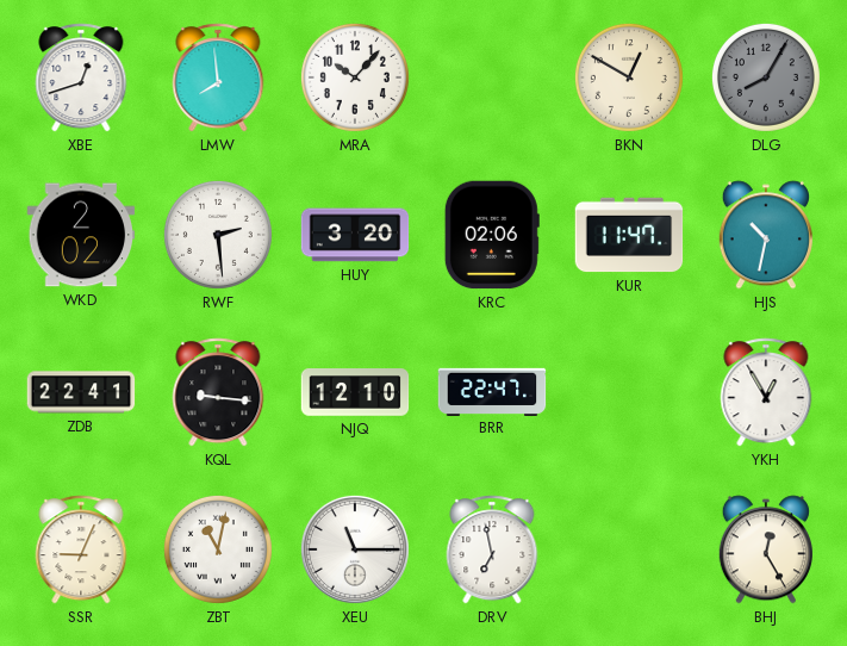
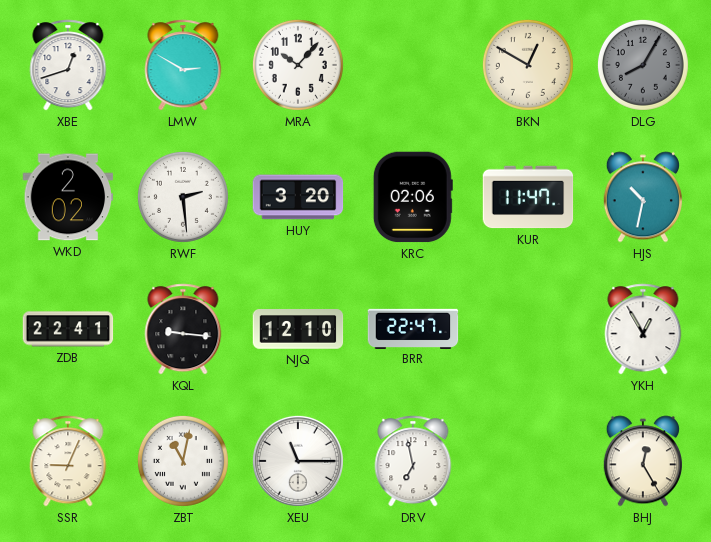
LMW: 7:59 -> 2:50
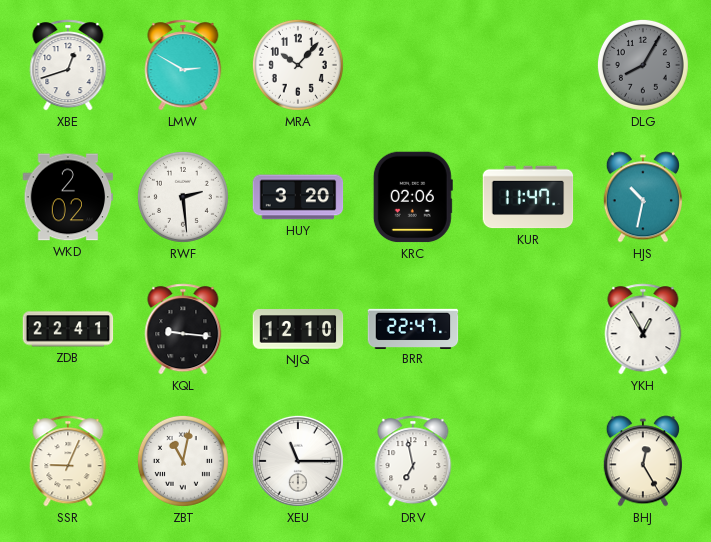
BKN: 12:50 -> none
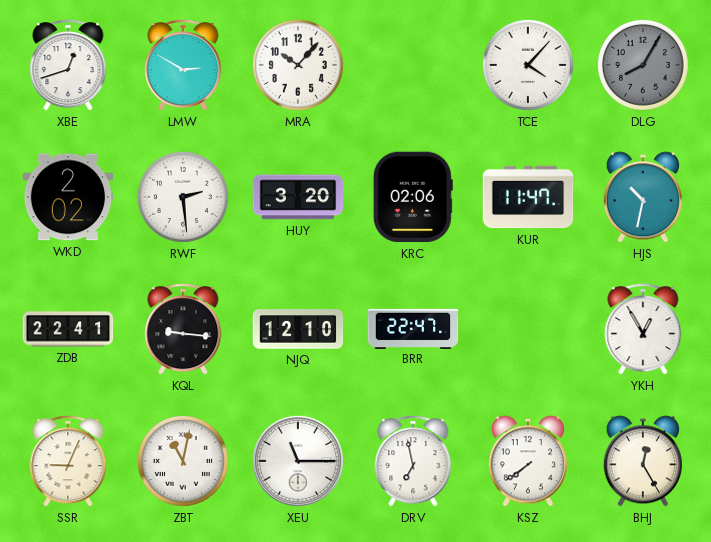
TCE: none -> 4:07
KSZ: none -> 7:39
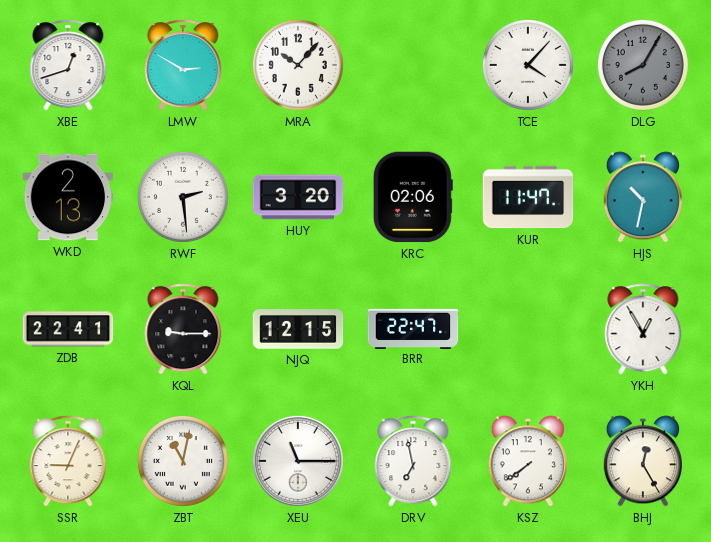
WKD: 2:02 -> 2:13
KQL: 9:16 -> 9:15
NJQ: 12:10 -> 12:15
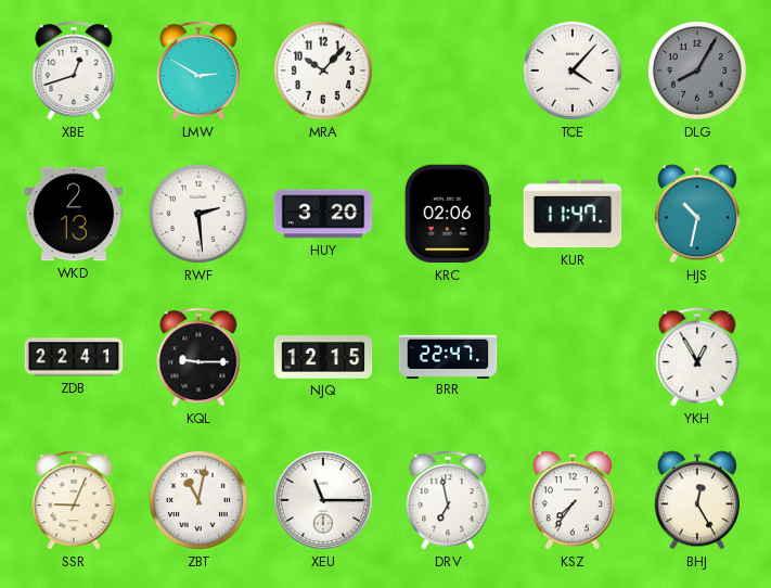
KSZ: 7:39 -> 7:36
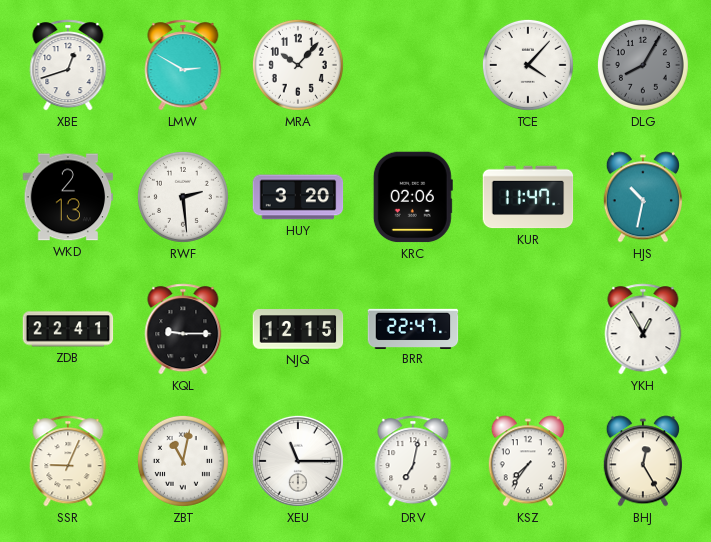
DRV: 6:58 -> 7:02
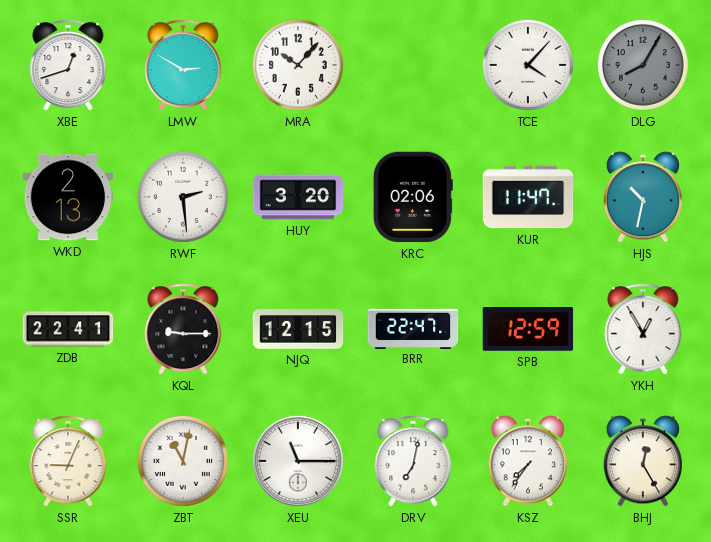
SPB: none -> 12:59
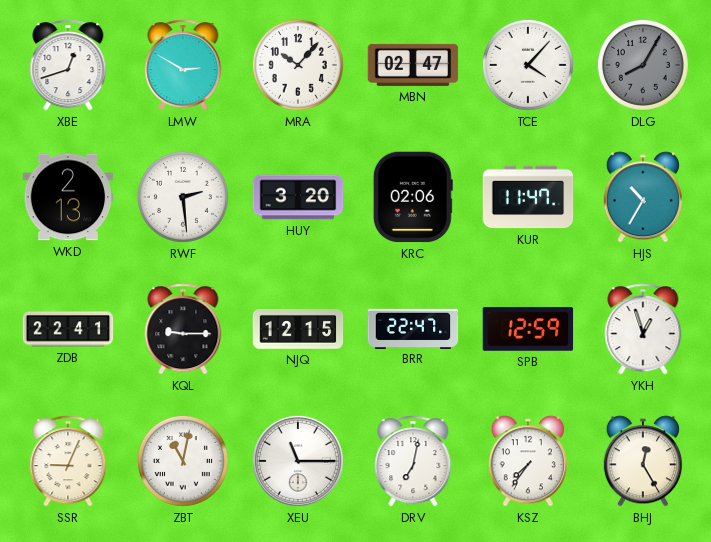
MBN: none -> 02:47
HJS: 10:32 -> 10:35
YKH: 12:55 -> 12:57
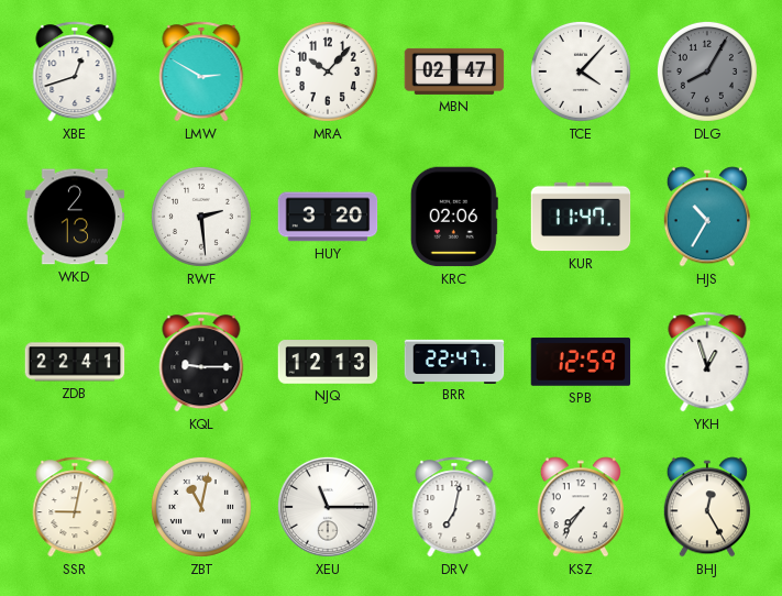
NJQ: 12:15 -> 12:13
SSR: 9:04 -> 9:02
